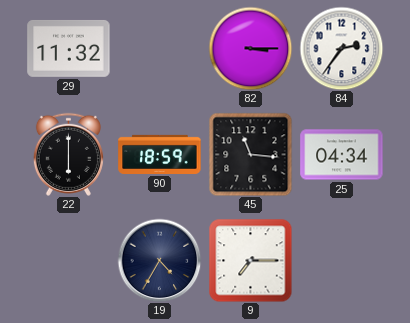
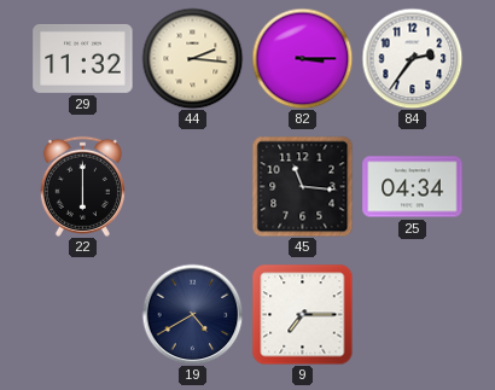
44: none -> 2:16
90: 18:59 -> none
19: 4:35 -> 4:40
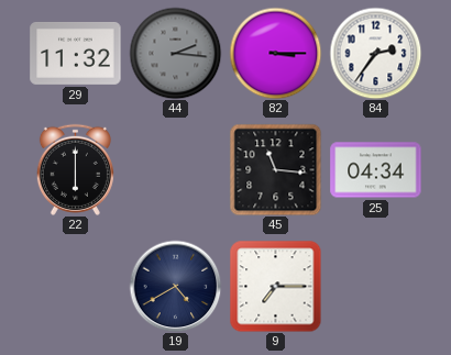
44 dial: cream -> grey
